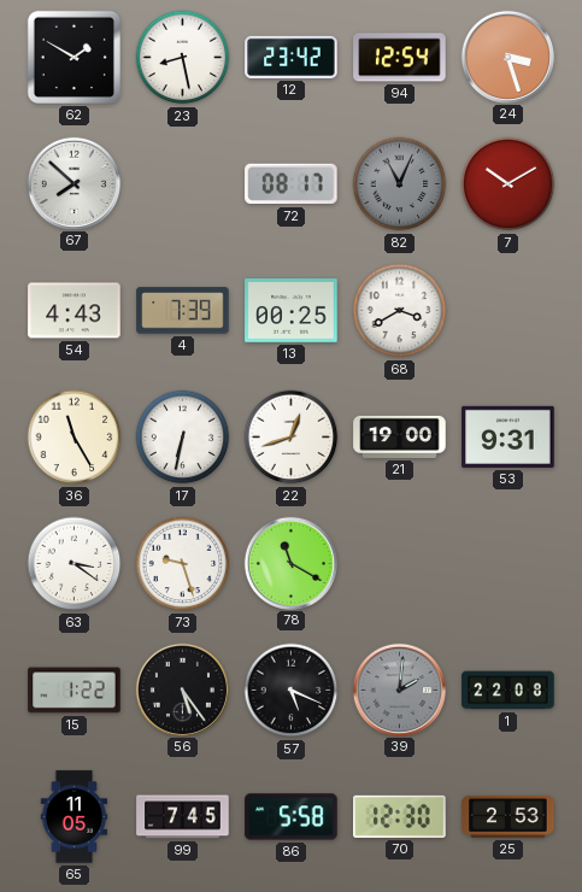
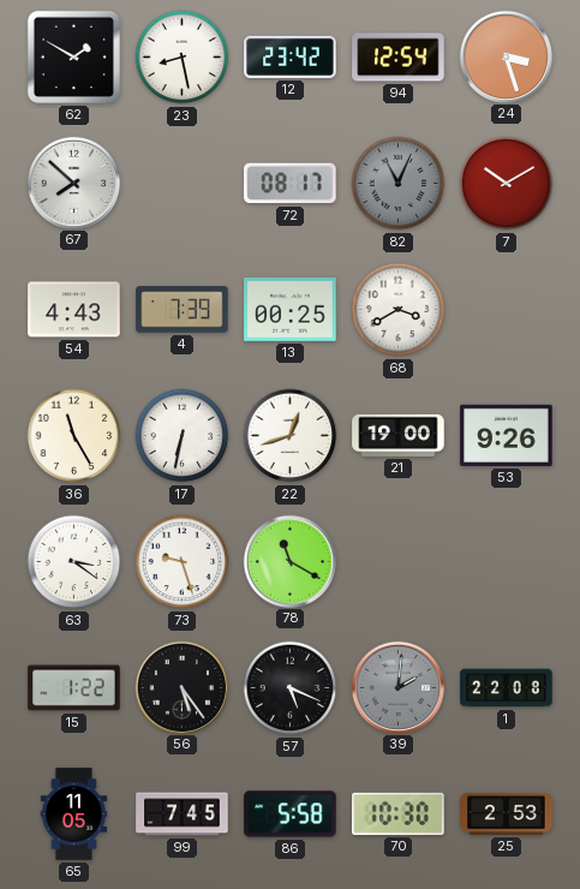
53: 9:31 -> 9:26
70: 12:30 -> 10:30
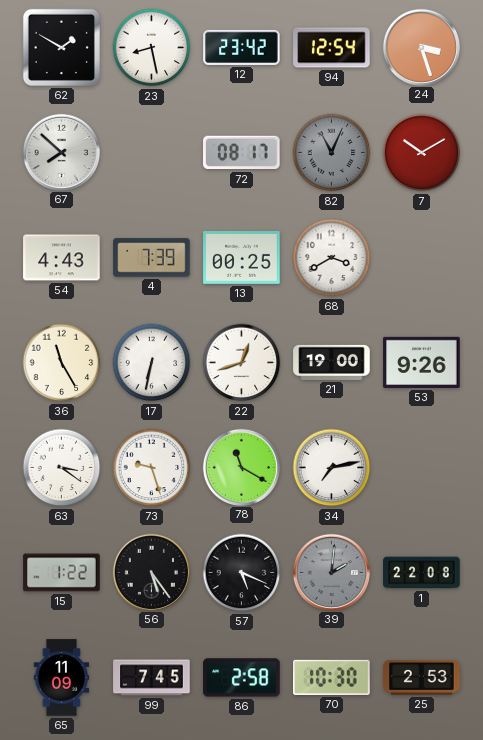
34: none -> 7:13
65: 11:05 -> 11:09
86: 5:58 -> 2:58
